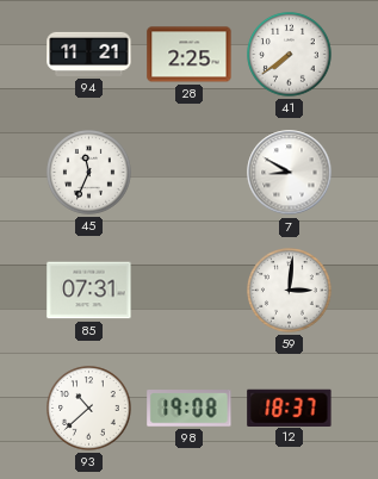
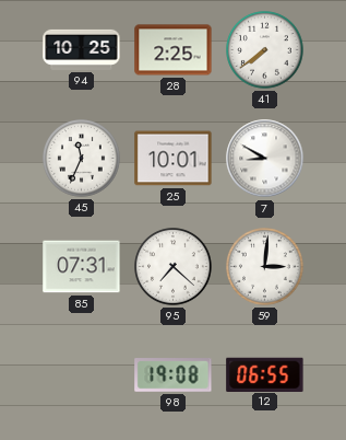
94: 11:21 -> 10:25
25: none -> 10:01
95: none -> 7:22
93: 10:38 -> none
12: 18:37 -> 06:55
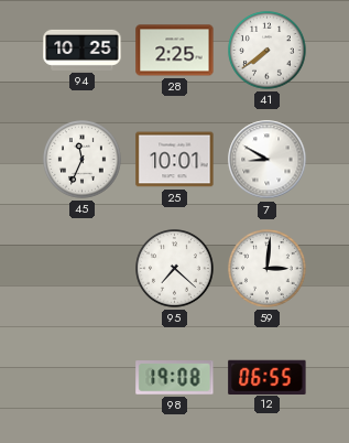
85: 07:31 -> none
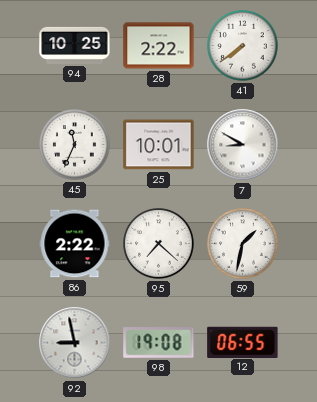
28: 2:25 -> 2:22
86: none -> 2:22
59: 3:01 -> 1:32
92: none -> 8:58
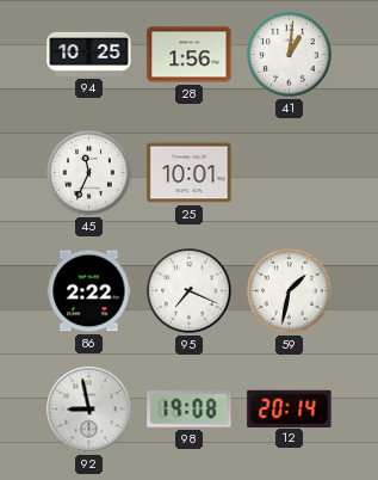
28: 2:22 -> 1:56
41: 7:39 -> 1:01
7: 8:50 -> none
95: 7:22 -> 7:19
12: 06:55 -> 20:14
